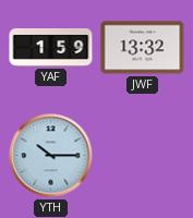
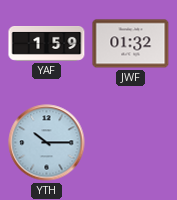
JWF: 13:32 -> 01:32
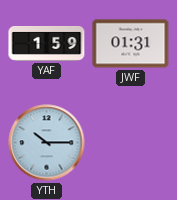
JWF: 01:32 -> 01:31
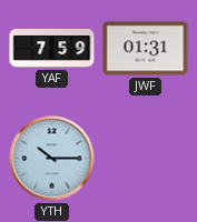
YAF: 1:59 -> 7:59
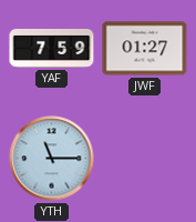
JWF: 01:31 -> 01:27
YTH: 10:15 -> 11:15
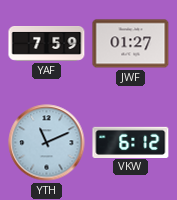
YTH: 11:15 -> 11:11
VKW: none -> 6:12
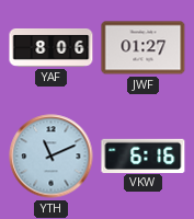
YAF: 7:59 -> 8:06
VKW: 6:12 -> 6:16
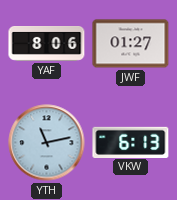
YTH: 11:11 -> 11:13
VKW: 6:16 -> 6:13
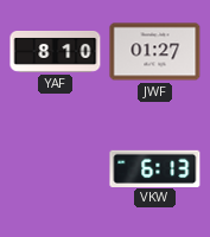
YAF: 8:06 -> 8:10
YTH: 11:13 -> none
